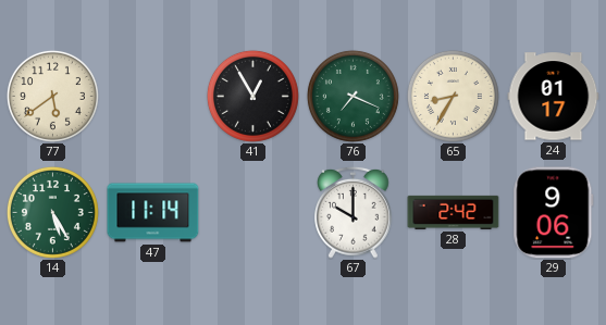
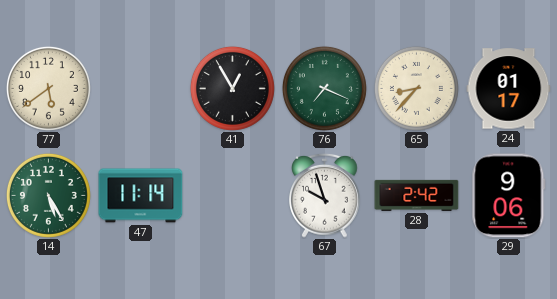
65: 8:35 -> 8:37
67: 10:00 -> 9:57
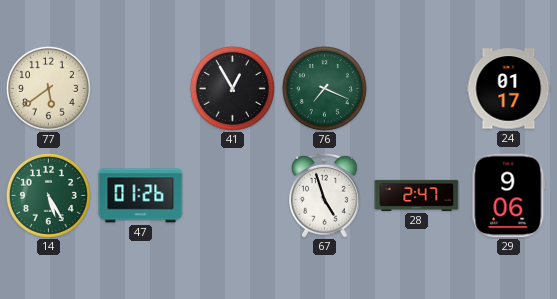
65: 8:37 -> none
47: 11:14 -> 01:26
67: 9:57 -> 4:57
28: 2:42 -> 2:47
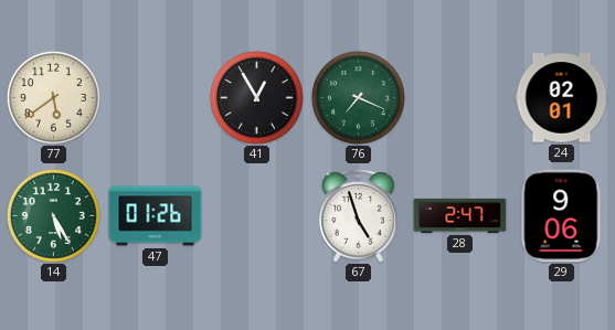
24: 01:17 -> 02:01
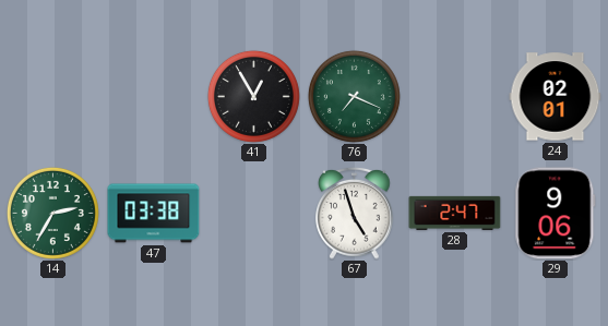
77: 5:39 -> none
14: 5:25 -> 2:35
47: 01:26 -> 03:38
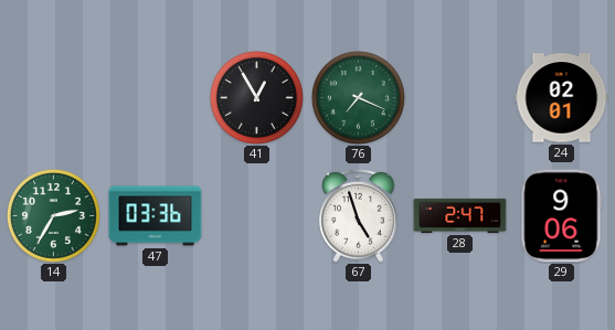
47: 03:38 -> 03:36
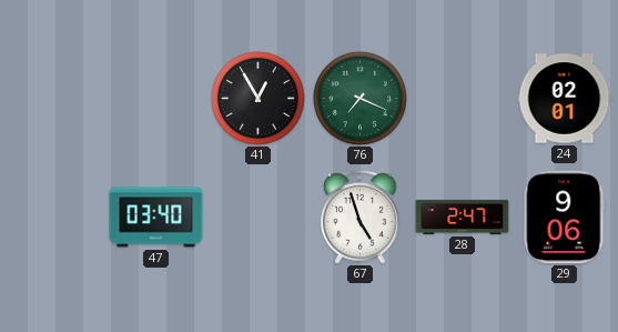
14: 2:35 -> none
47: 03:36 -> 03:40
